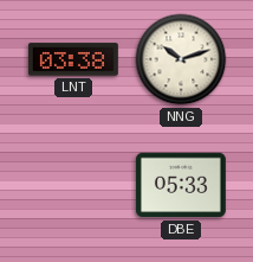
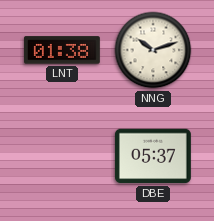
LNT: 03:38 -> 01:38
DBE: 05:33 -> 05:37
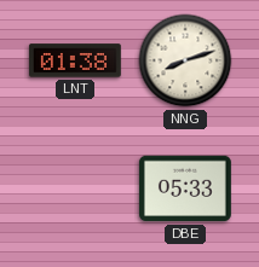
NNG: 10:12 -> 8:12
DBE: 05:37 -> 05:33
